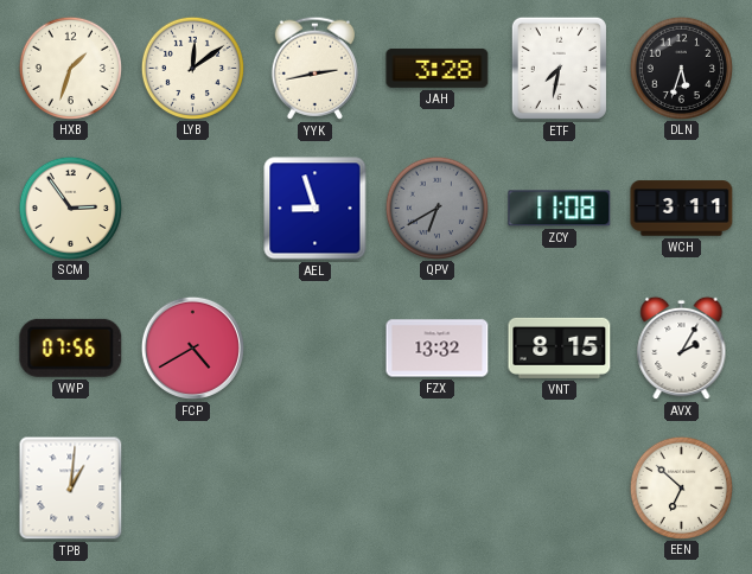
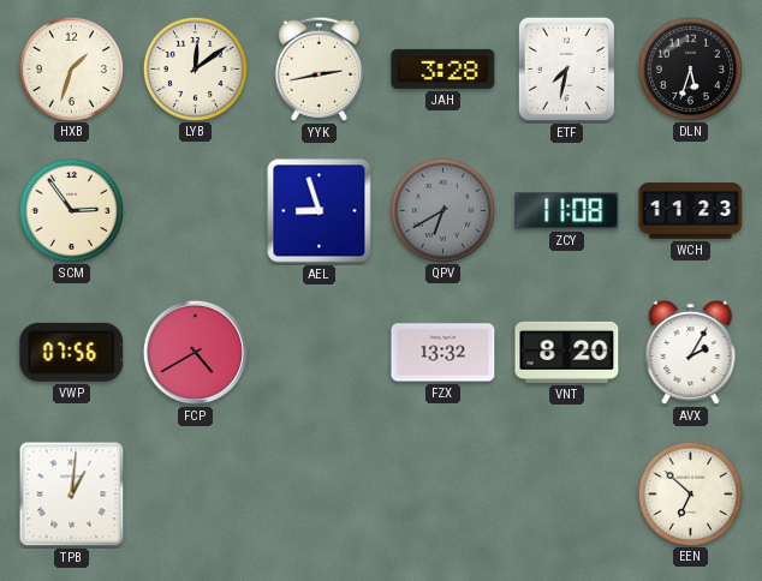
WCH: 3:11 -> 11:23
VNT: 8:15 -> 8:20
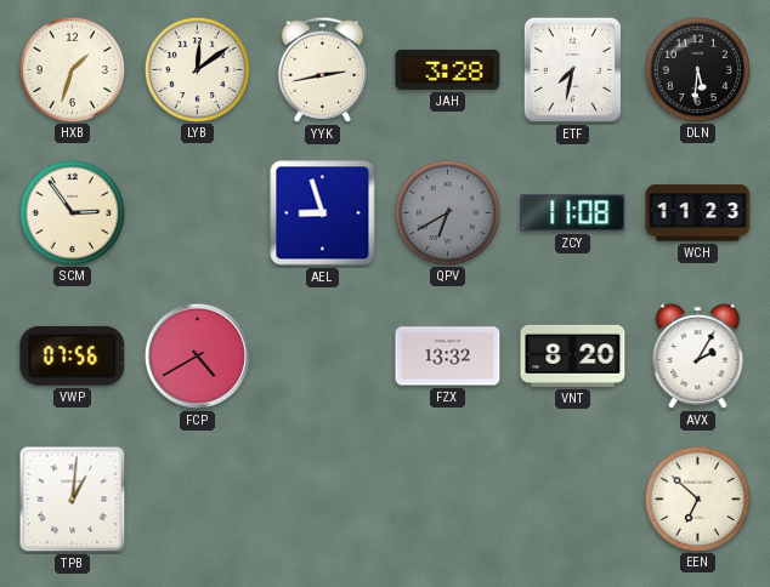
DLN: 5:33 -> 5:31
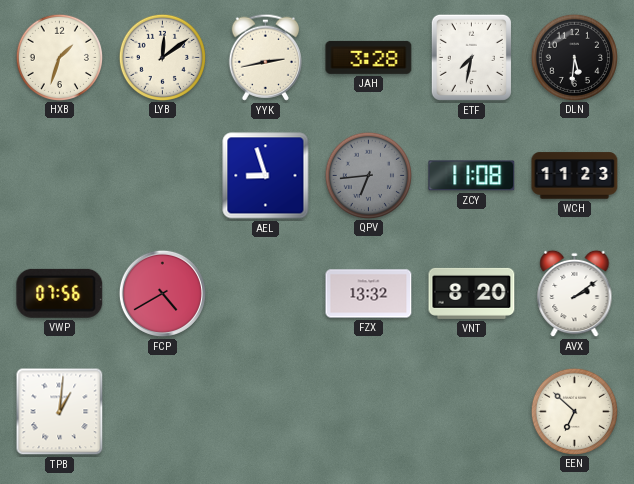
SCM: 2:54 -> none
QPV: 6:40 -> 6:44
AVX: 2:05 -> 2:09
